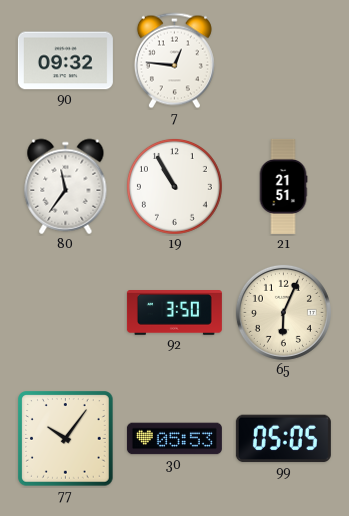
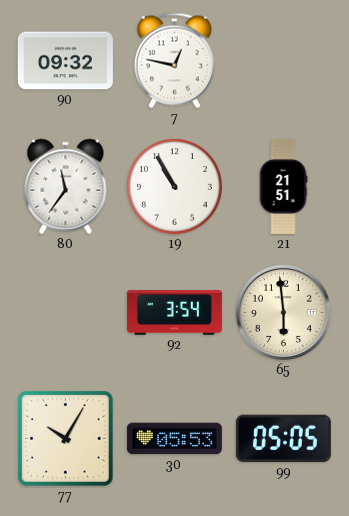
7: 12:46 -> 12:47
92: 3:50 -> 3:54
65: 6:04 -> 5:59
77: 10:06 -> 10:05
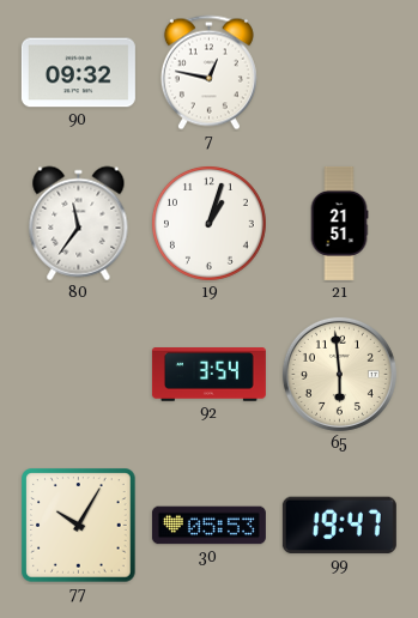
19: 10:55 -> 1:03
99: 05:05 -> 19:47
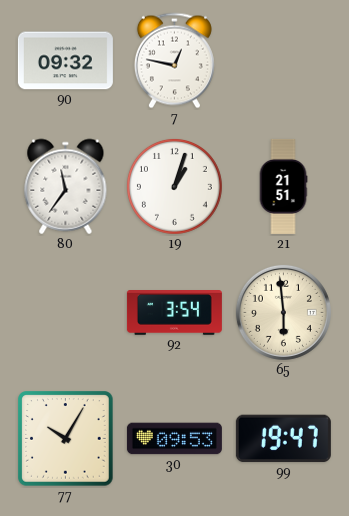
30: 05:53 -> 09:53
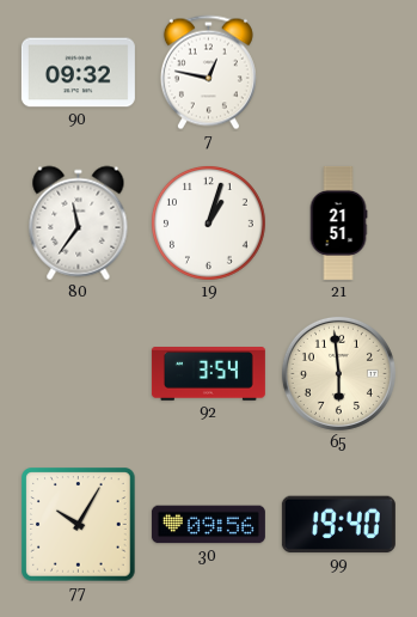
30: 09:53 -> 09:56
99: 19:47 -> 19:40
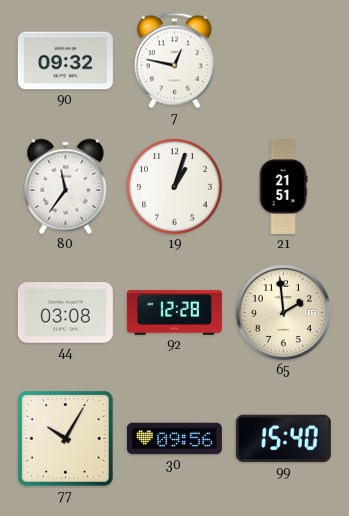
44: none -> 03:08
92: 3:54 -> 12:28
65: 5:59 -> 1:59
99: 19:40 -> 15:40
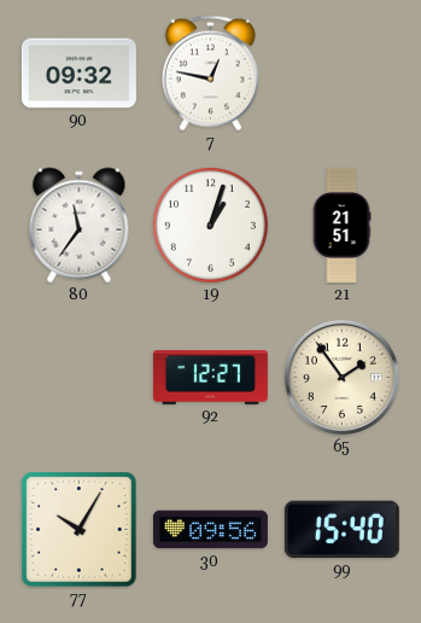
44: 03:08 -> none
92: 12:28 -> 12:27
65: 1:59 -> 1:54
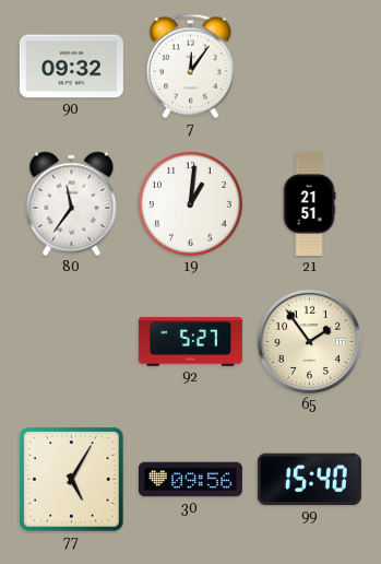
7: 12:47 -> 12:06
19: 1:03 -> 1:01
92: 12:27 -> 5:27
77: 10:05 -> 5:05
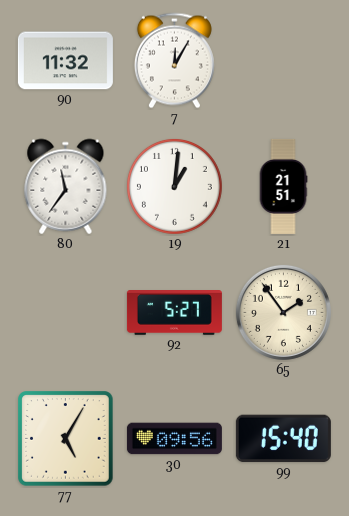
90: 09:32 -> 11:32
7: 12:06 -> 12:05
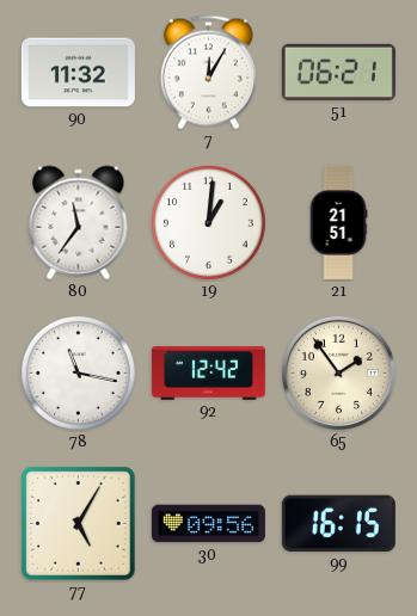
51: none -> 06:21
78: none -> 11:17
92: 5:27 -> 12:42
99: 15:40 -> 16:15
